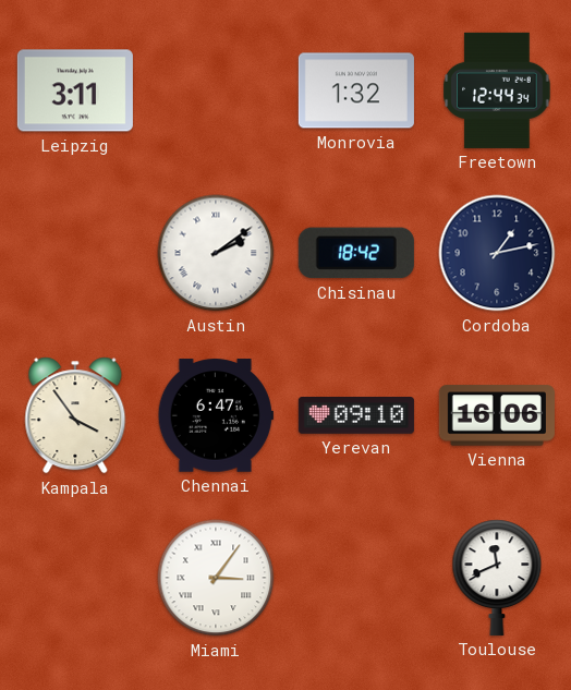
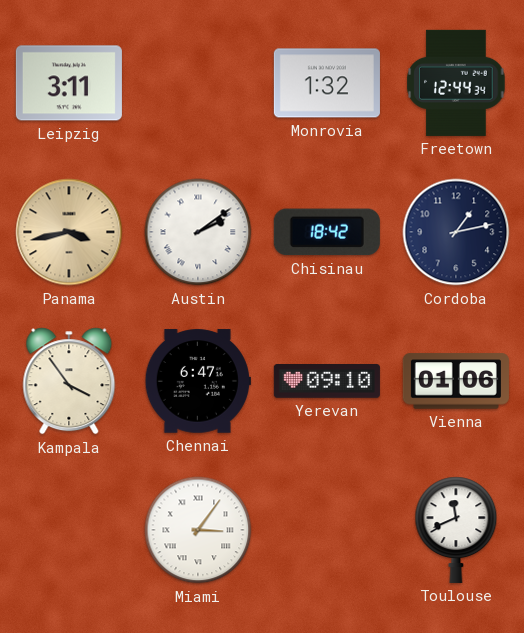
Panama: none -> 3:43
Vienna: 16:06 -> 01:06
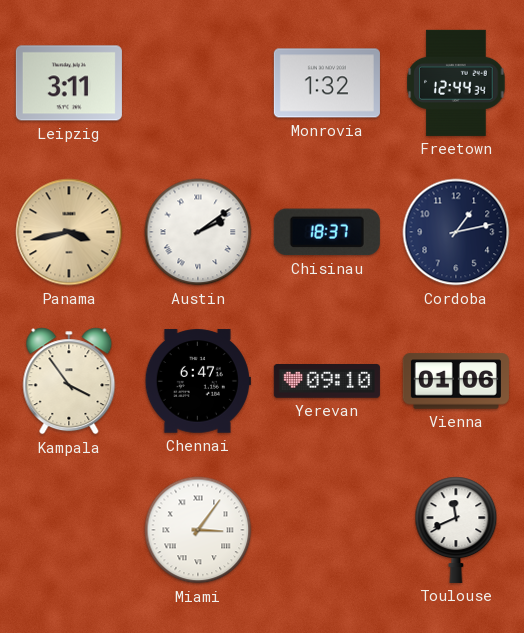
Chisinau: 18:42 -> 18:37
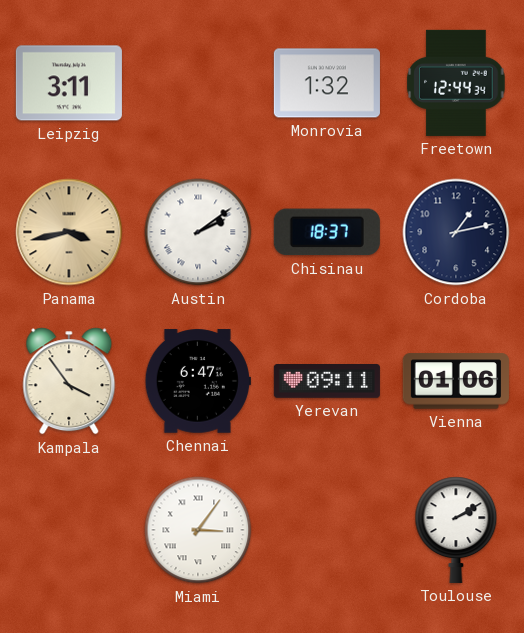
Yerevan: 09:10 -> 09:11
Toulouse: 11:41 -> 2:10
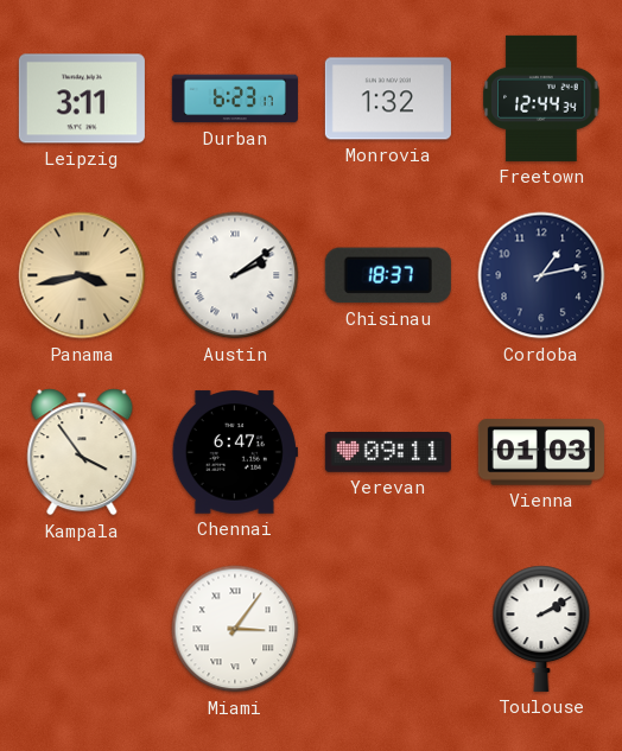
Durban: none -> 6:23
Vienna: 01:06 -> 01:03
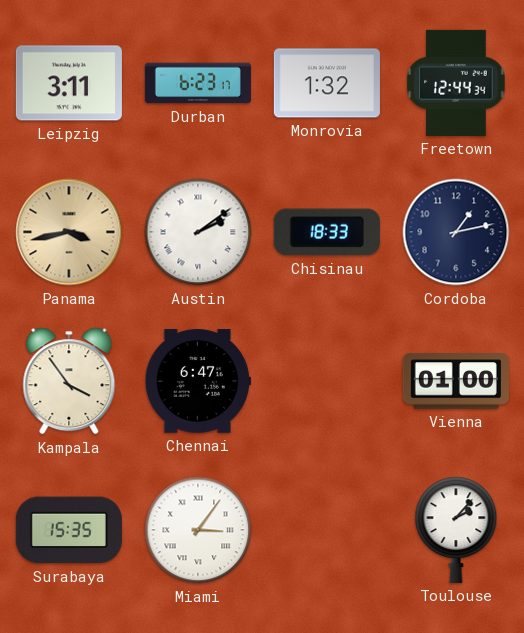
Chisinau: 18:37 -> 18:33
Yerevan: 09:11 -> none
Vienna: 01:03 -> 01:00
Surabaya: none -> 15:35
Toulouse: 2:10 -> 2:07
